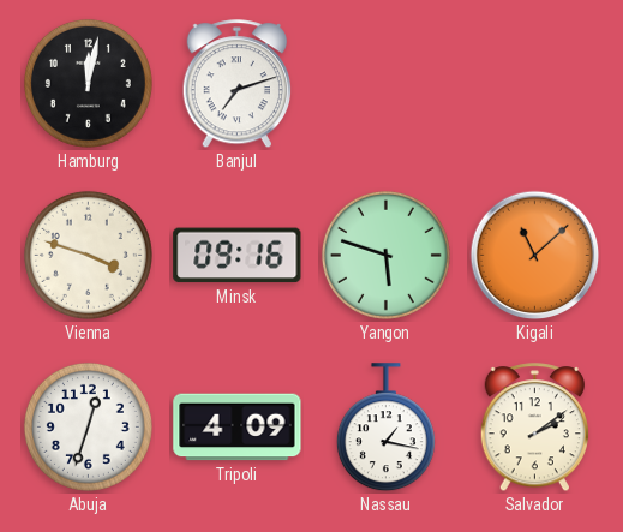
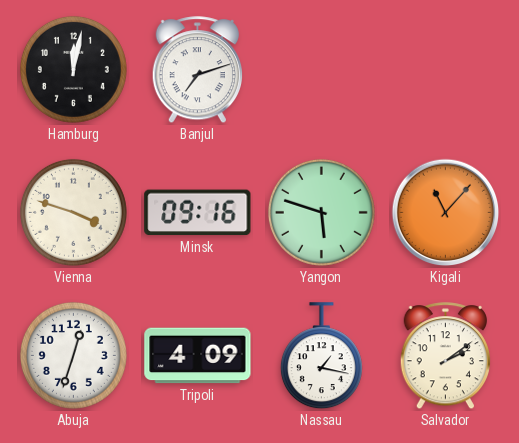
Kigali: 11:08 -> 11:07
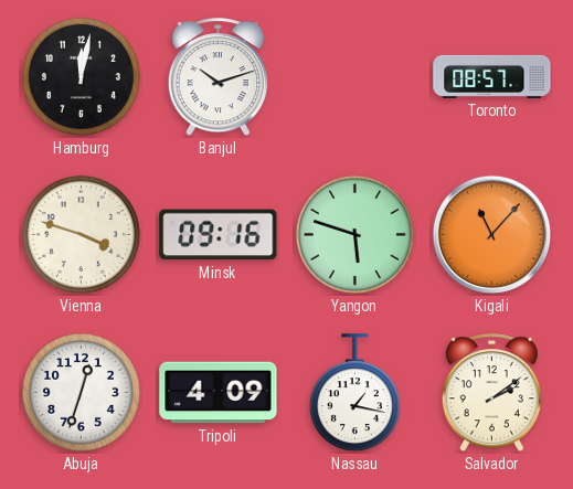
Banjul: 7:12 -> 10:12
Toronto: none -> 08:57
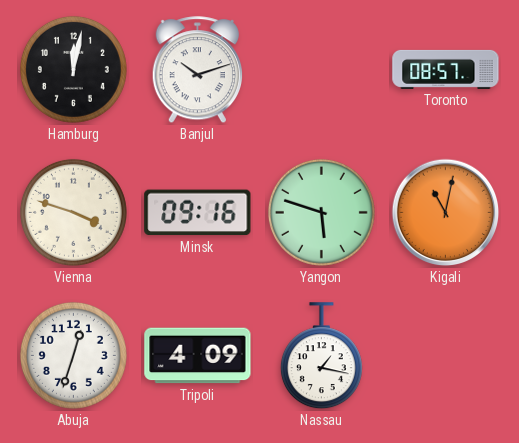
Kigali: 11:07 -> 11:02
Salvador: 2:09 -> none
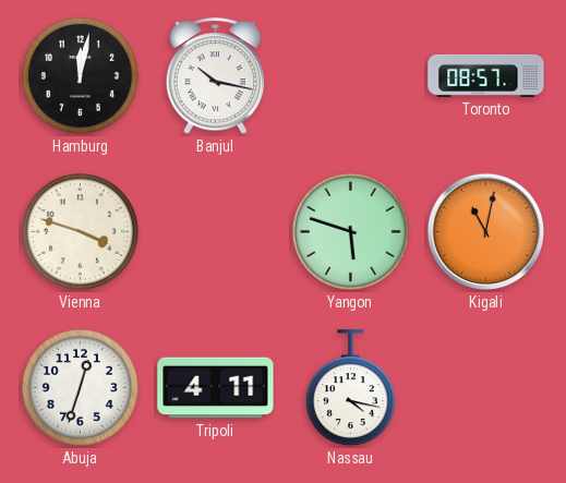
Banjul: 10:12 -> 10:17
Minsk: 09:16 -> none
Tripoli: 4:09 -> 4:11
Nassau: 1:17 -> 4:17
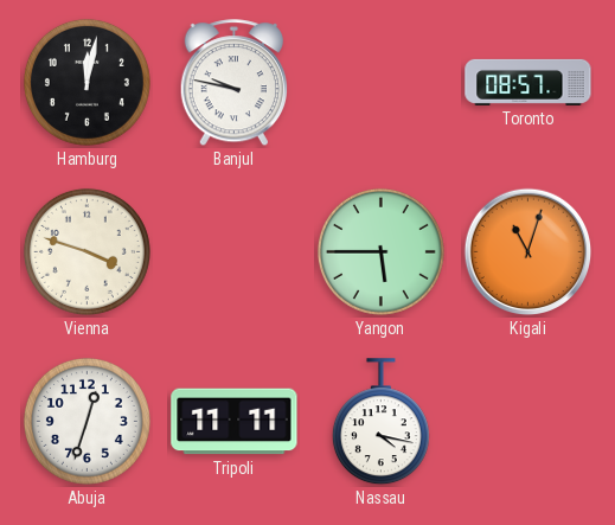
Banjul: 10:17 -> 9:47
Yangon: 5:48 -> 5:45
Kigali: 11:02 -> 11:03
Tripoli: 4:11 -> 11:11
